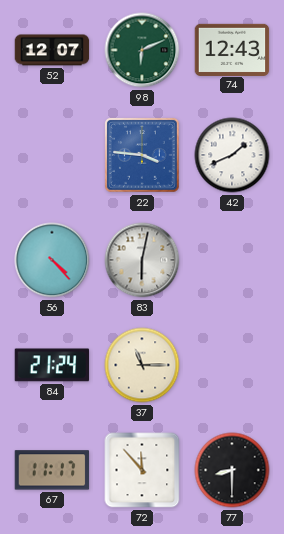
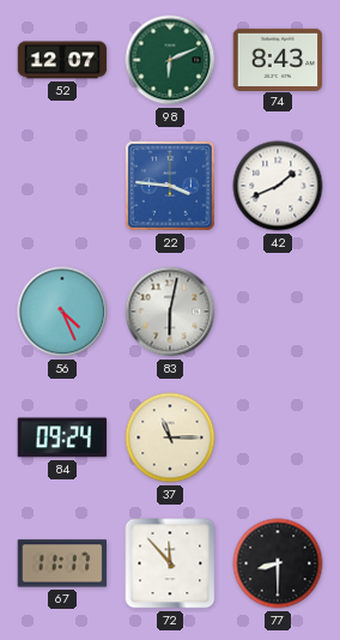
74: 12:43 -> 8:43
56: 4:23 -> 4:26
84: 21:24 -> 09:24
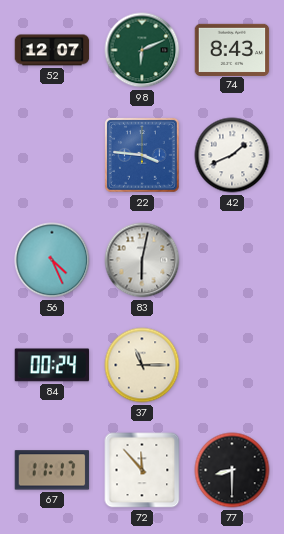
84: 09:24 -> 00:24
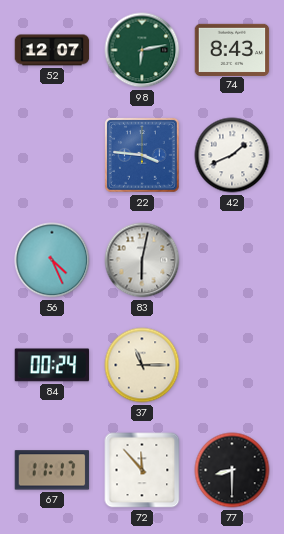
98: 6:11 -> 6:13
